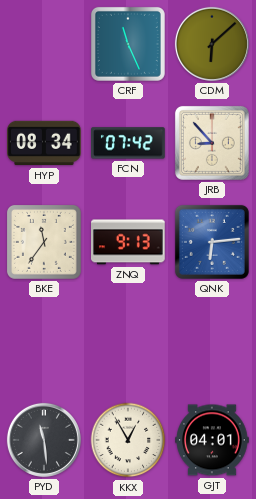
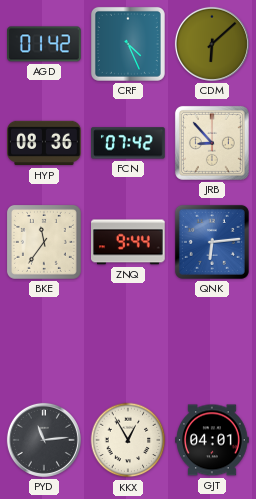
AGD: none -> 01:42
CRF: 11:26 -> 4:26
HYP: 08:34 -> 08:36
ZNQ: 9:13 -> 9:44
PYD: 11:29 -> 11:14
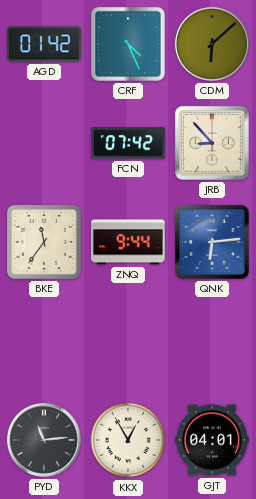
HYP: 08:36 -> none
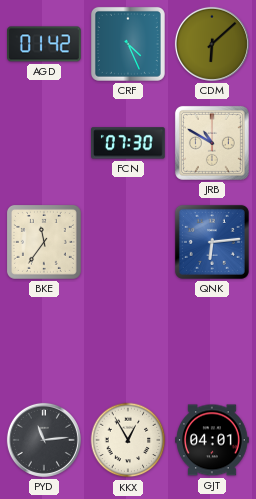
FCN: 07:42 -> 07:30
JRB: 8:53 -> 10:50
ZNQ: 9:44 -> none
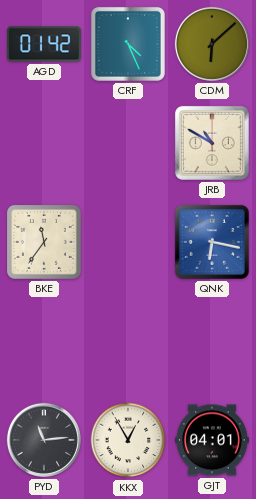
FCN: 07:30 -> none
QNK: 6:14 -> 6:17
